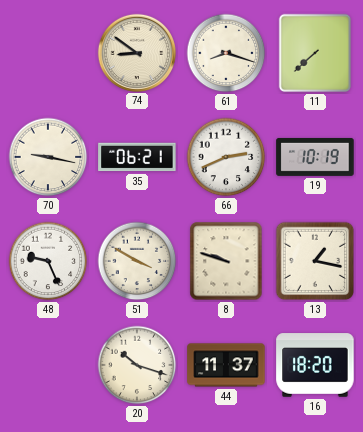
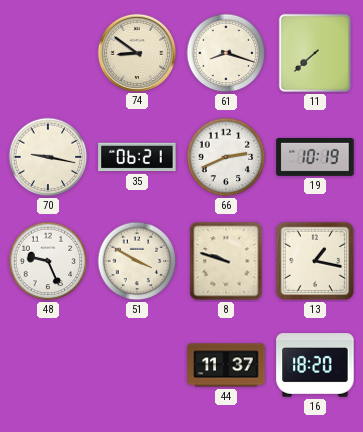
20: 10:18 -> none
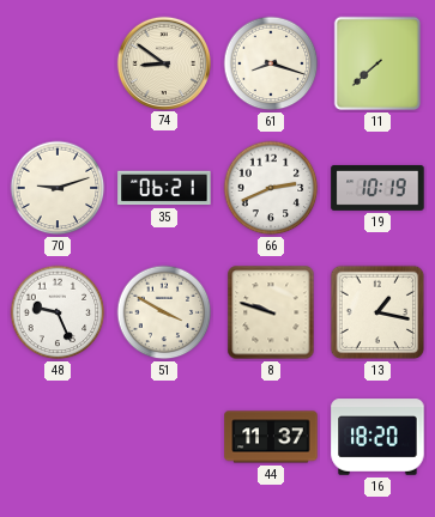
70: 9:17 -> 9:12
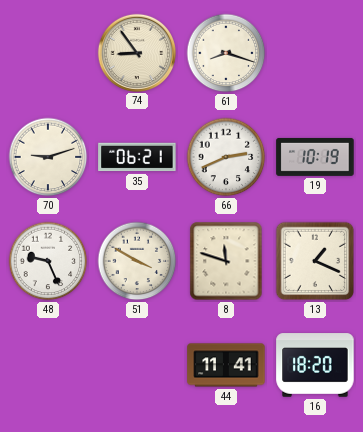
74: 8:51 -> 8:54
11: 7:38 -> none
8: 9:48 -> 11:48
13: 1:17 -> 1:19
44: 11:37 -> 11:41
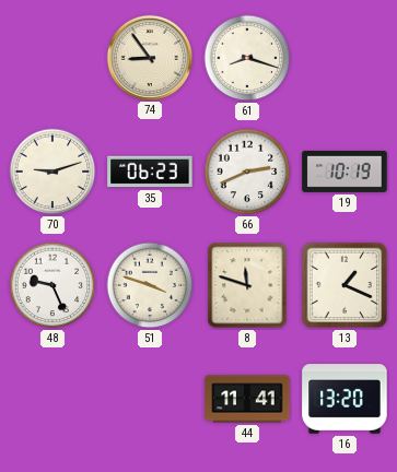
35: 06:21 -> 06:23
51: 3:50 -> 3:48
16: 18:20 -> 13:20
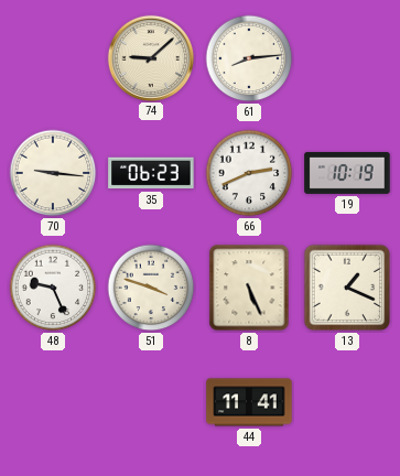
74: 8:54 -> 9:08
61: 8:18 -> 8:14
70: 9:12 -> 9:16
8: 11:48 -> 5:26
16: 13:20 -> none
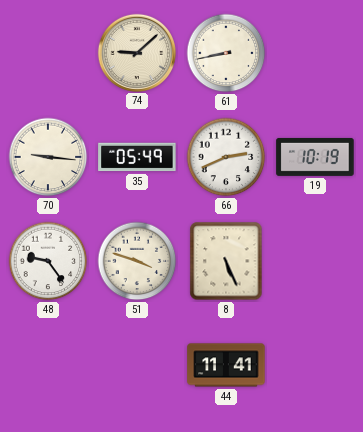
61: 8:14 -> 8:43
35: 06:23 -> 05:49
48: 9:26 -> 9:24
13: 1:19 -> none
